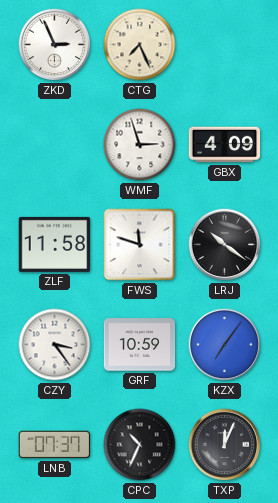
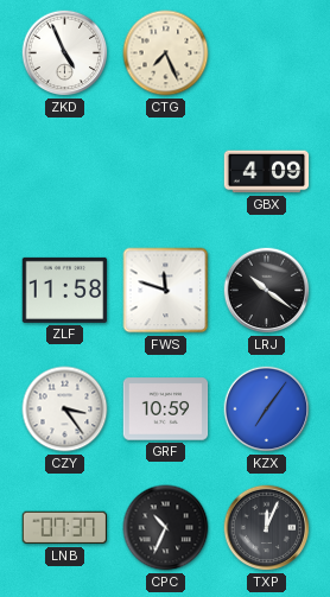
ZKD: 2:56 -> 4:56
WMF: 2:57 -> none
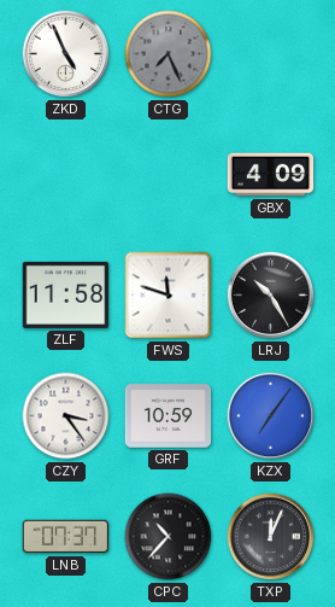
CTG dial: cream -> grey
LRJ: 10:21 -> 10:25
CPC: 10:34 -> 10:37
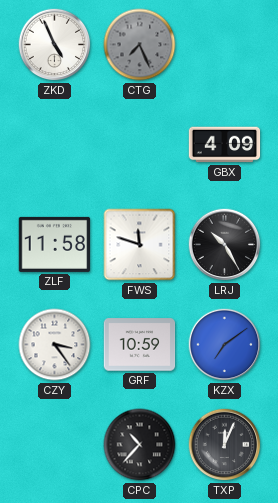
KZX: 7:06 -> 7:09
LNB: 07:37 -> none
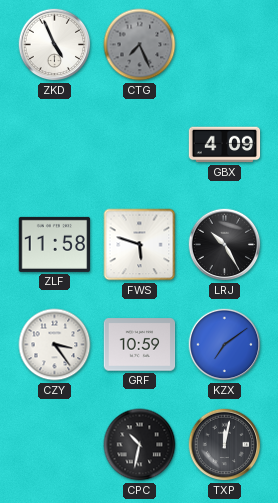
FWS: 11:48 -> 5:48
CPC: 10:37 -> 10:32
TXP: 12:04 -> 12:02
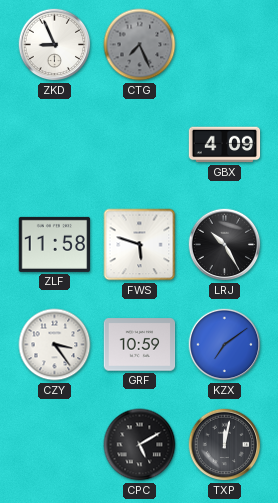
ZKD: 4:56 -> 8:56
CPC: 10:32 -> 5:10
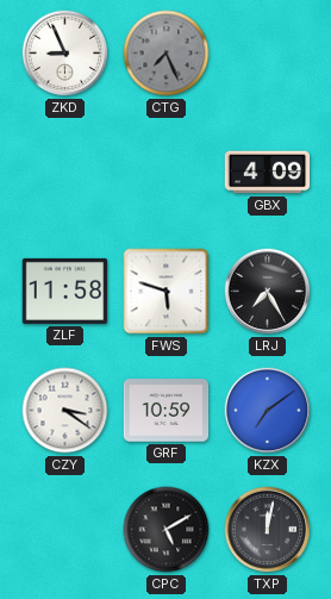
LRJ: 10:25 -> 7:25
CZY: 3:24 -> 3:21
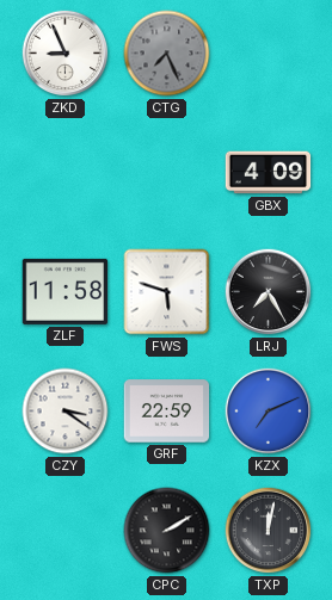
GRF: 10:59 -> 22:59
KZX: 7:09 -> 7:11
CPC: 5:10 -> 2:10
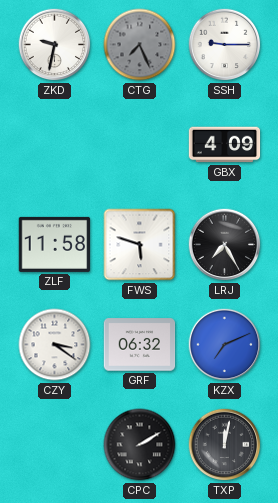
ZKD: 8:56 -> 9:32
SSH: none -> 9:15
GRF: 22:59 -> 06:32
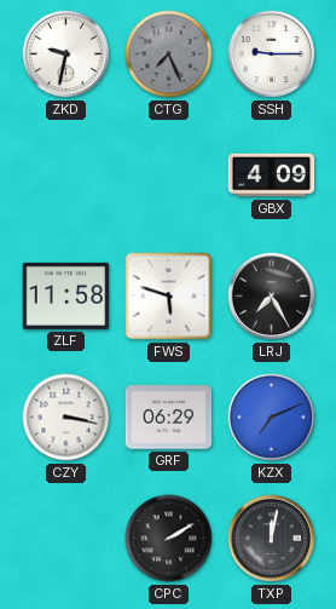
CZY: 3:21 -> 3:17
GRF: 06:32 -> 06:29
